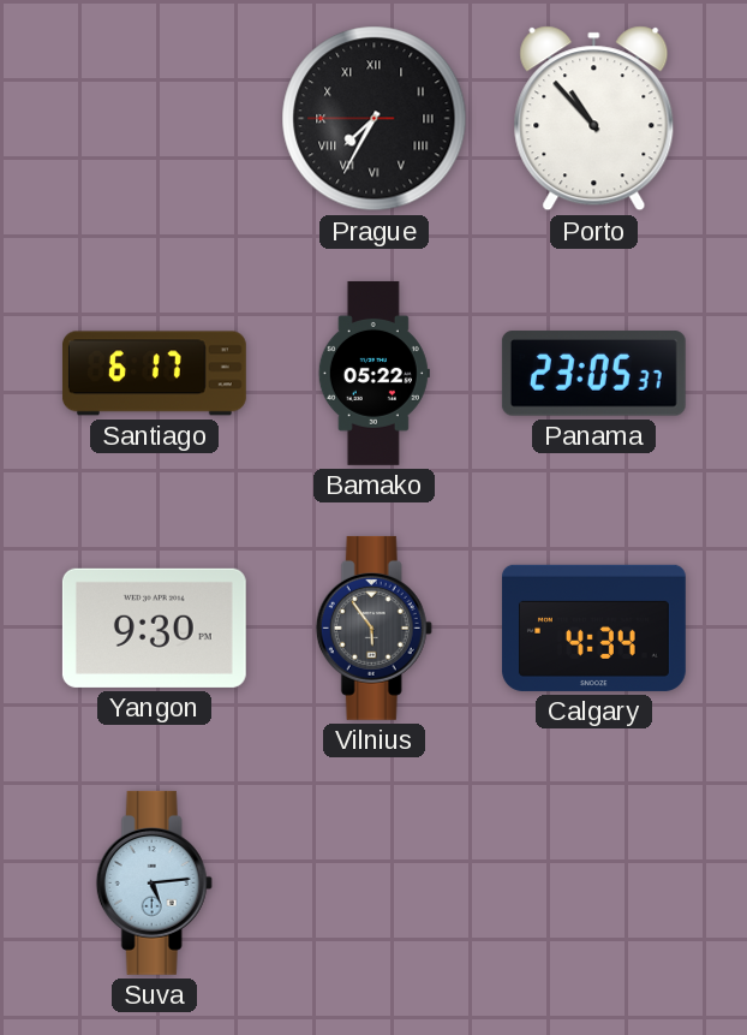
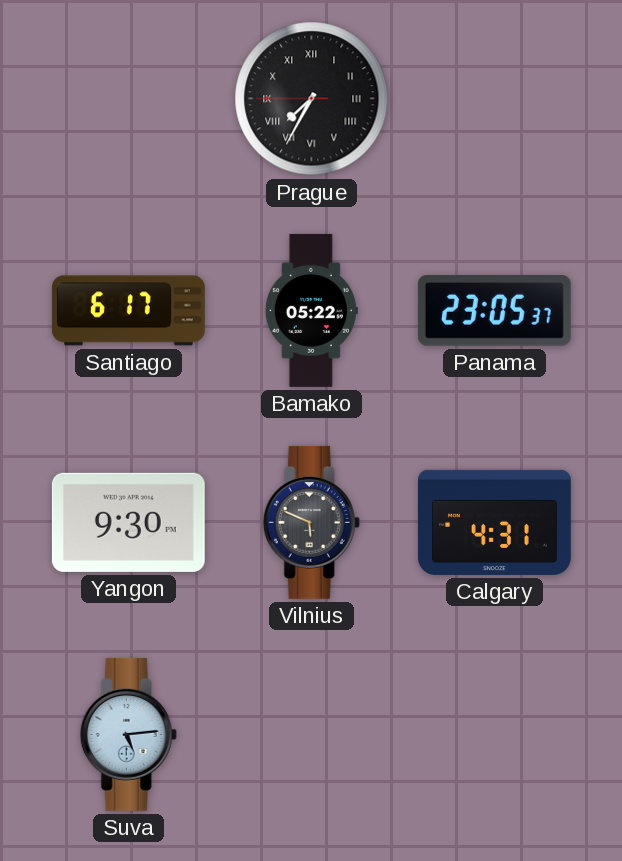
Porto: 10:53 -> none
Vilnius: 5:54 -> 5:49
Calgary: 4:34 -> 4:31
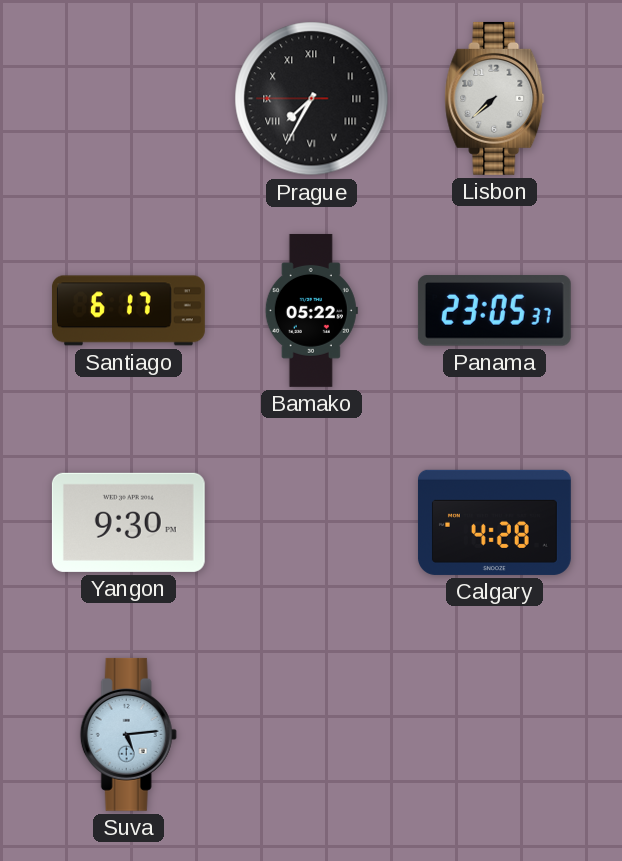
Lisbon: none -> 7:38
Vilnius: 5:49 -> none
Calgary: 4:31 -> 4:28
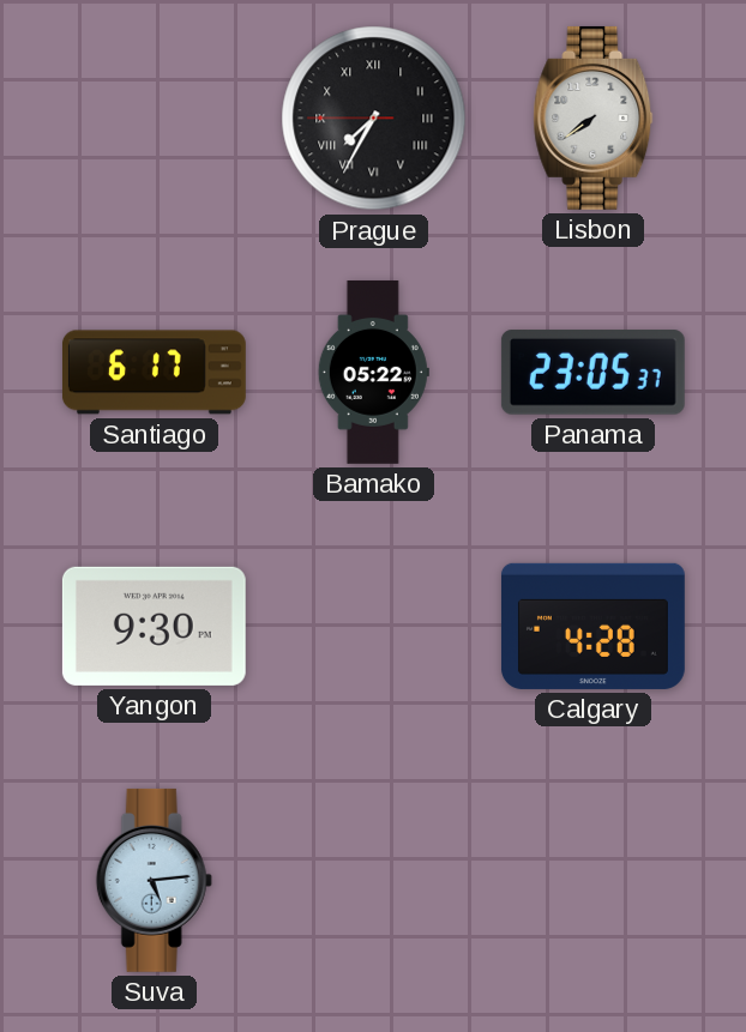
Lisbon: 7:38 -> 7:39
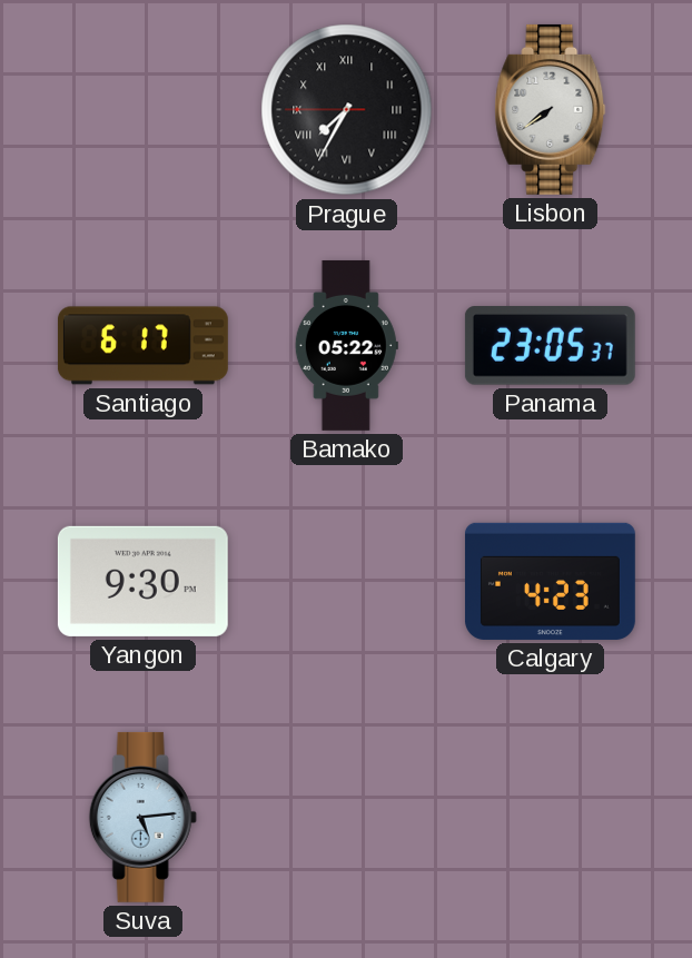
Calgary: 4:28 -> 4:23
